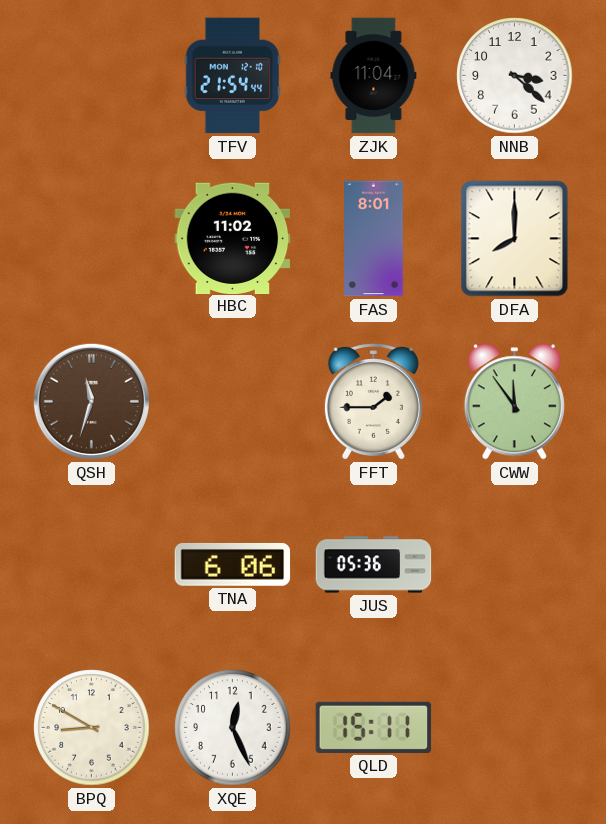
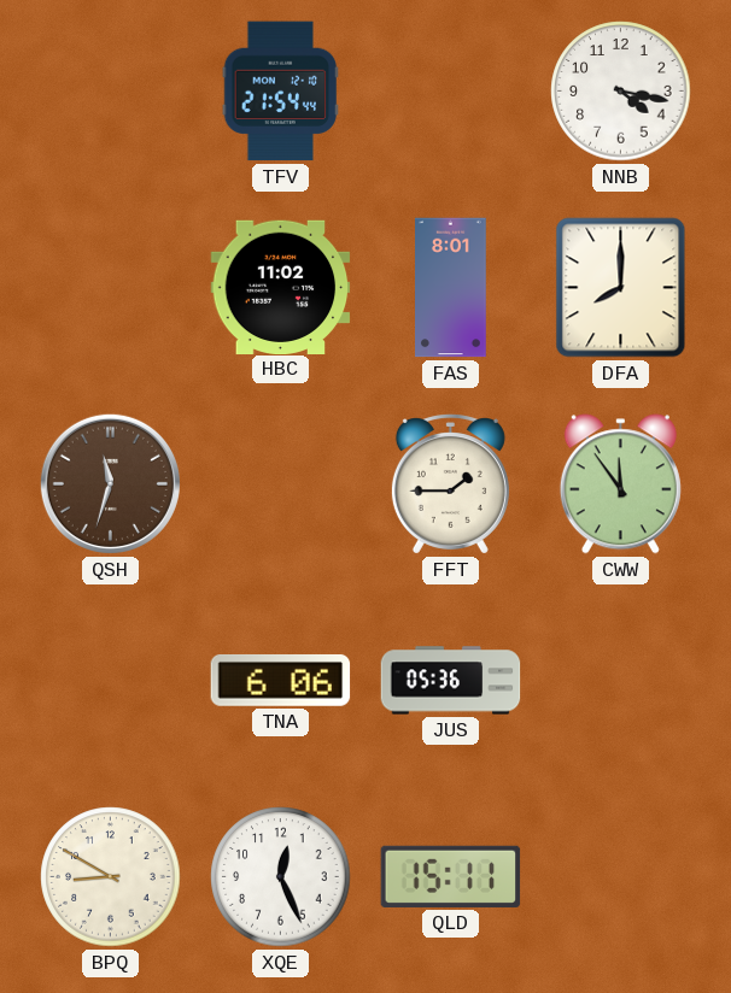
ZJK: 11:04 -> none
NNB: 3:22 -> 4:17
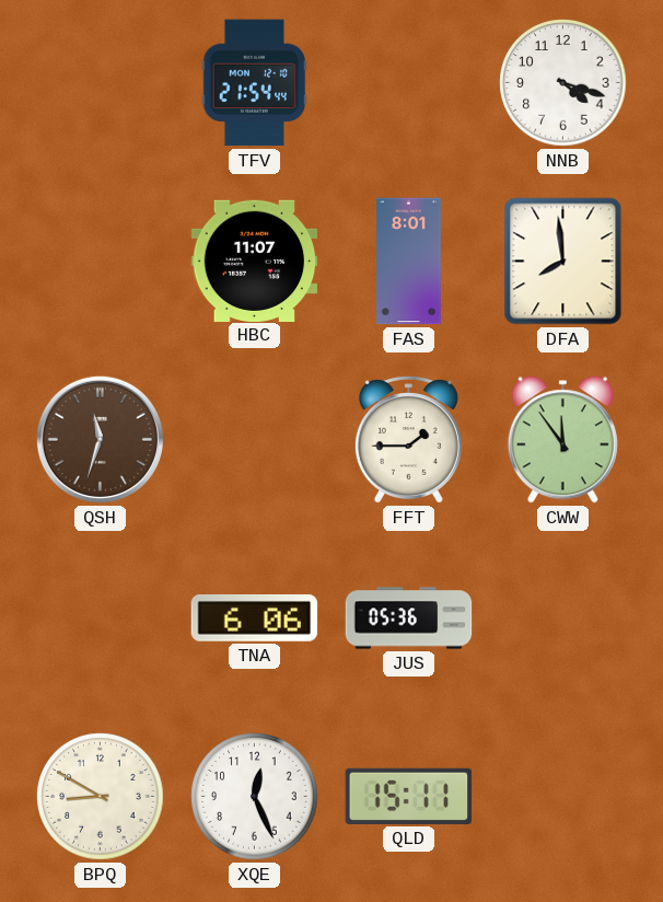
NNB: 4:17 -> 4:18
HBC: 11:02 -> 11:07
DFA: 8:00 -> 7:59
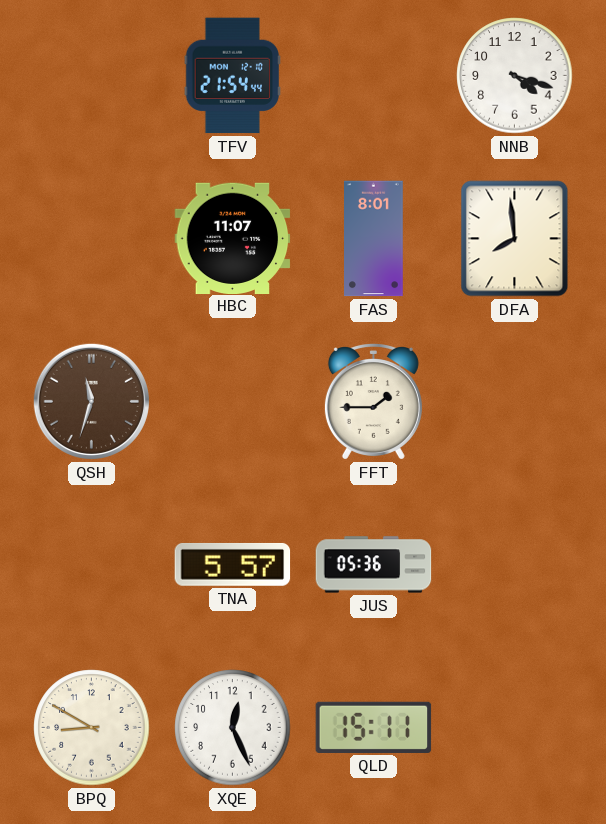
CWW: 11:54 -> none
TNA: 6:06 -> 5:57
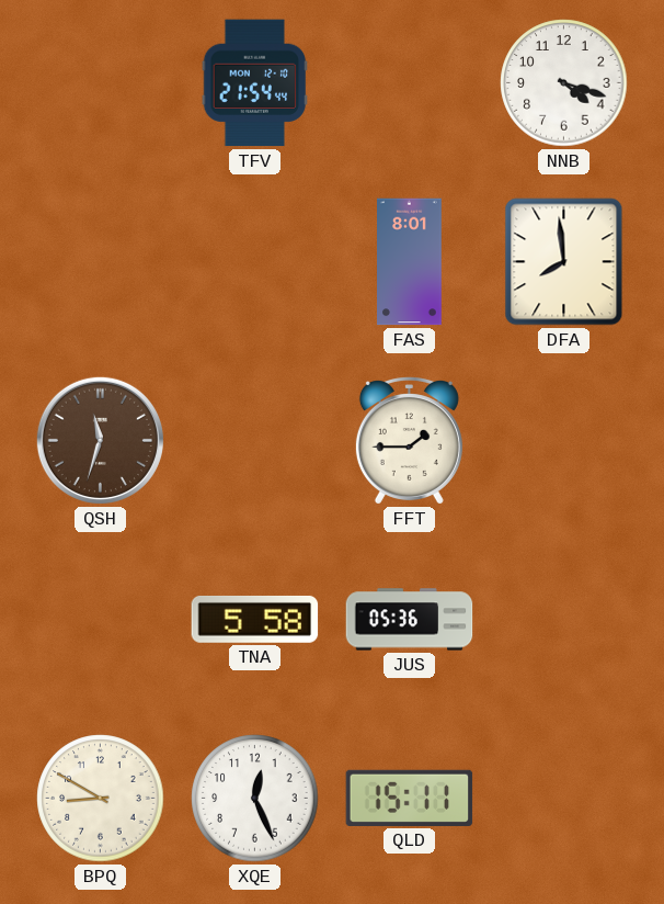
HBC: 11:07 -> none
TNA: 5:57 -> 5:58
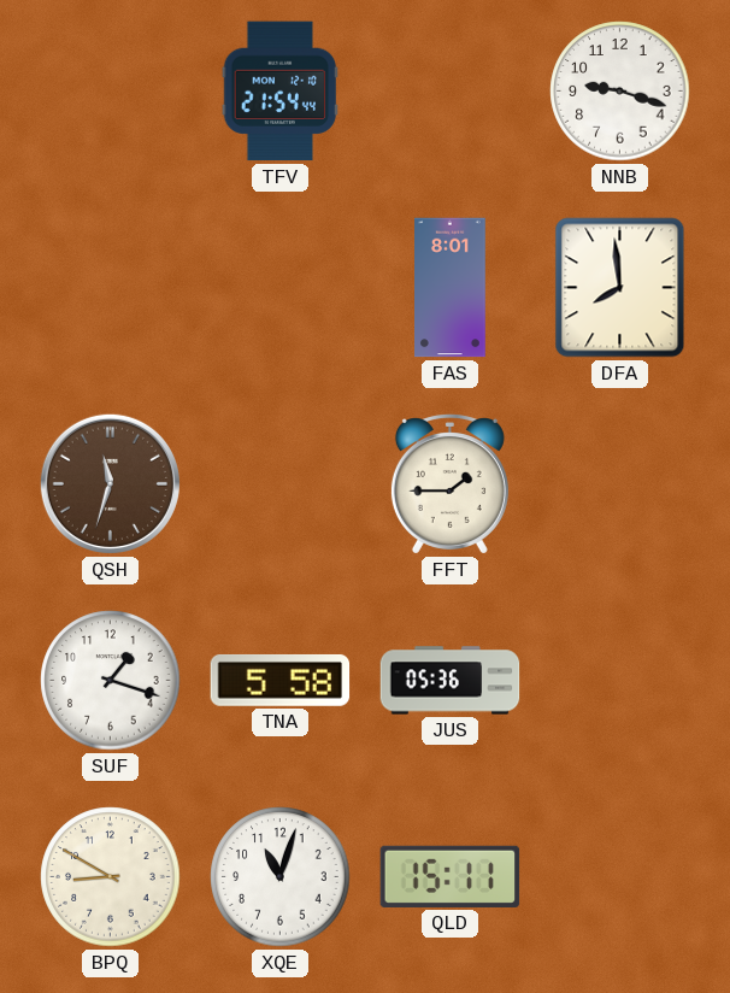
NNB: 4:18 -> 9:18
SUF: none -> 1:18
XQE: 12:26 -> 11:03
